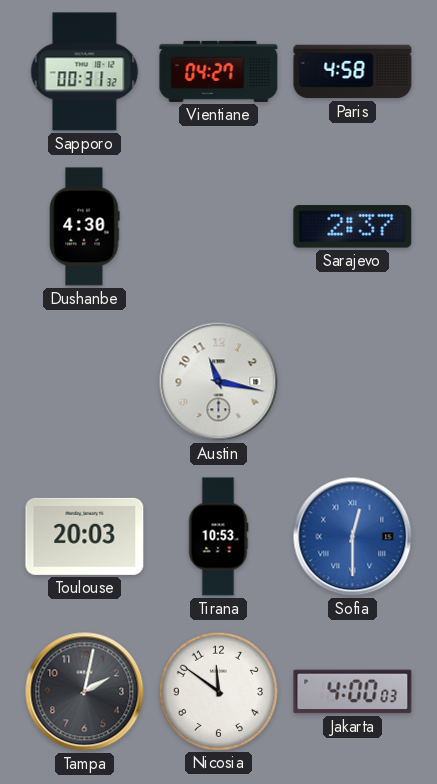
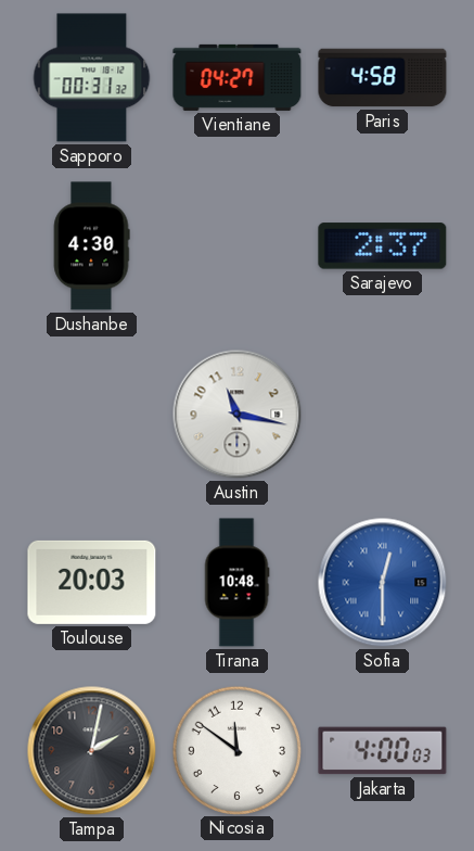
Tirana: 10:53 -> 10:48
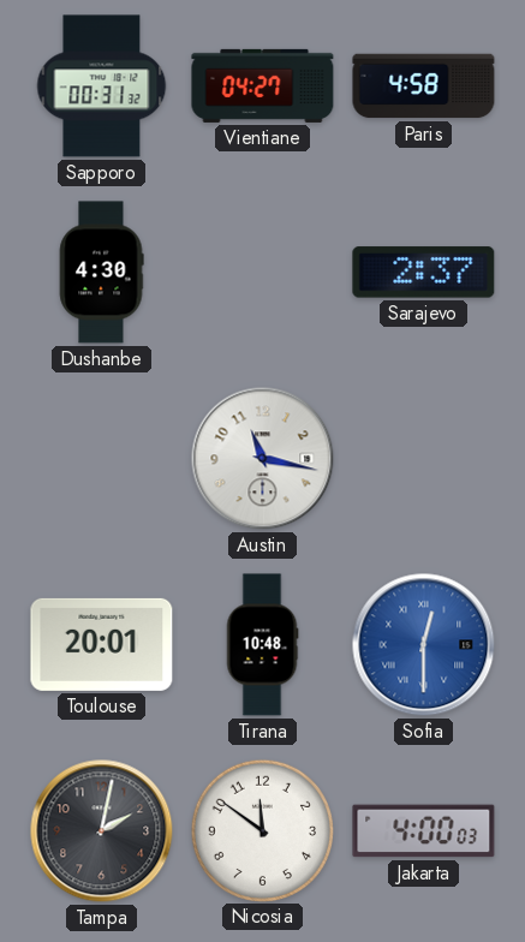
Toulouse: 20:03 -> 20:01
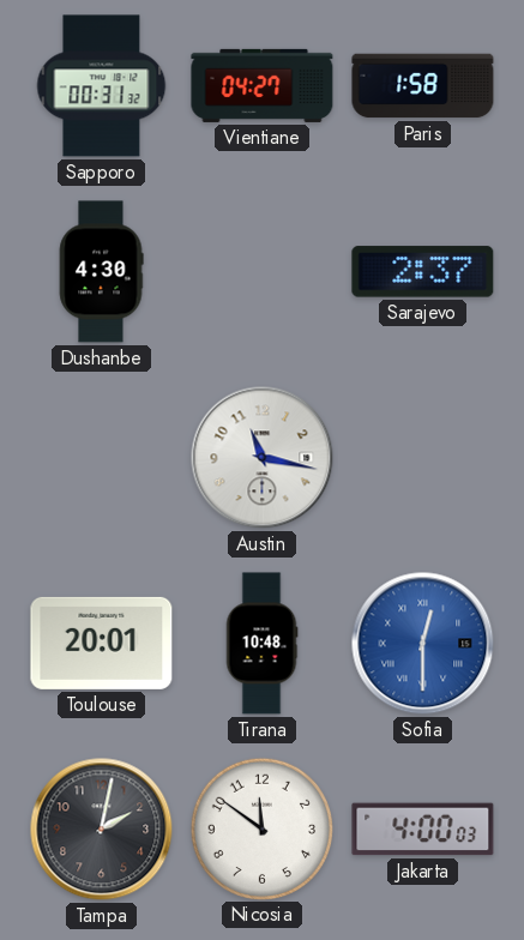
Paris: 4:58 -> 1:58
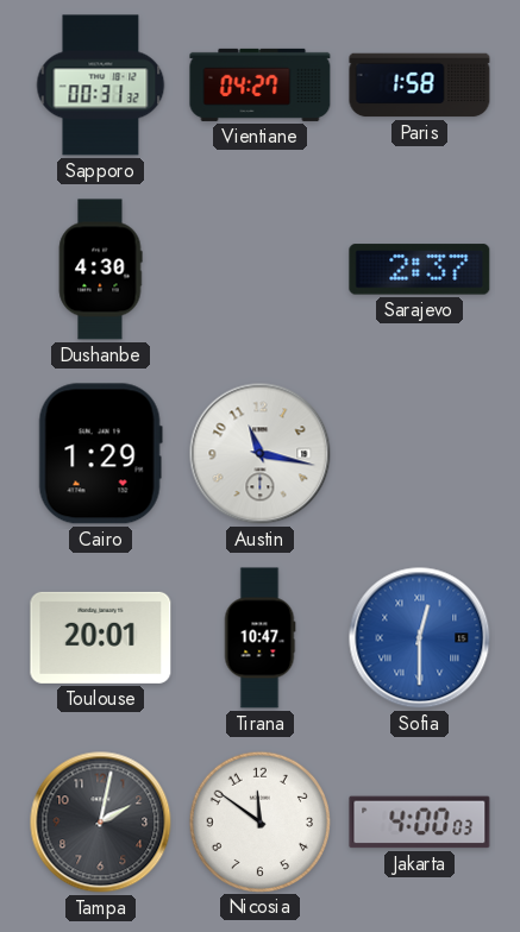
Cairo: none -> 1:29
Tirana: 10:48 -> 10:47
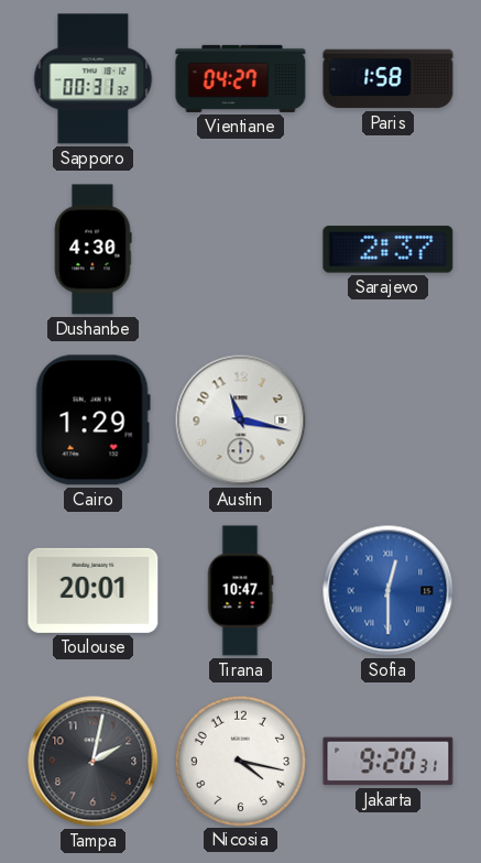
Nicosia: 11:51 -> 4:17
Jakarta: 4:00 -> 9:20
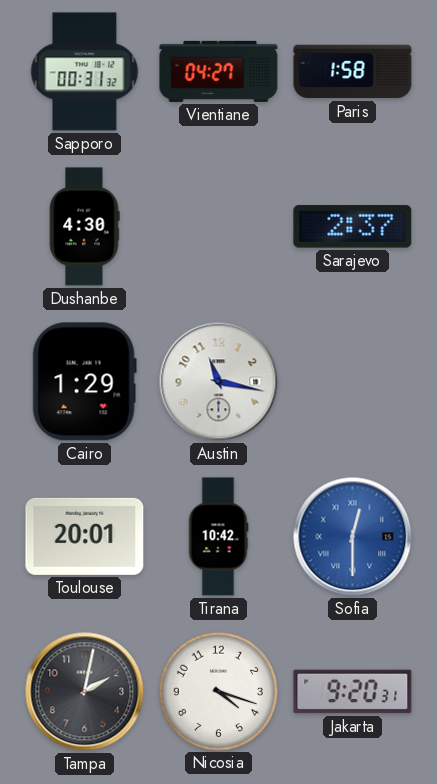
Tirana: 10:47 -> 10:42
Nicosia: 4:17 -> 4:18
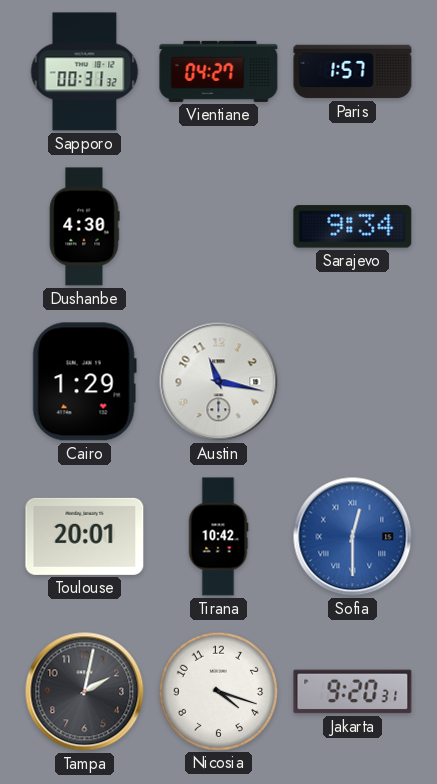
Paris: 1:58 -> 1:57
Sarajevo: 2:37 -> 9:34
